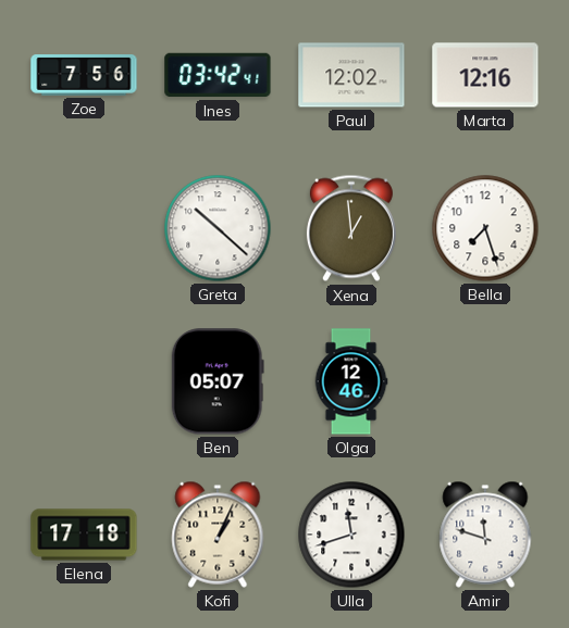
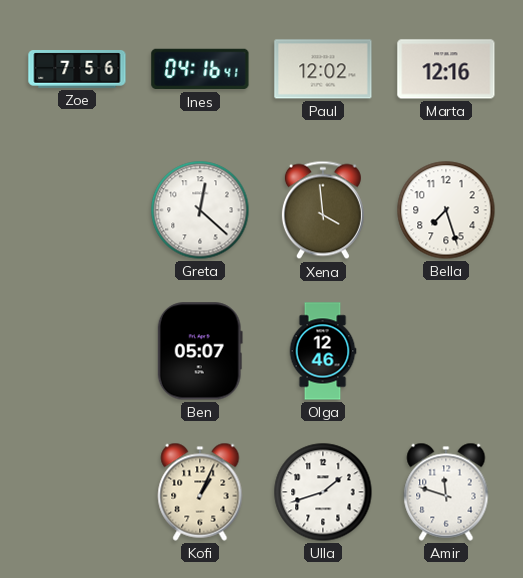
Ines: 03:42 -> 04:16
Greta: 10:22 -> 12:22
Xena: 12:59 -> 3:59
Elena: 17:18 -> none
Ulla: 11:42 -> 1:42
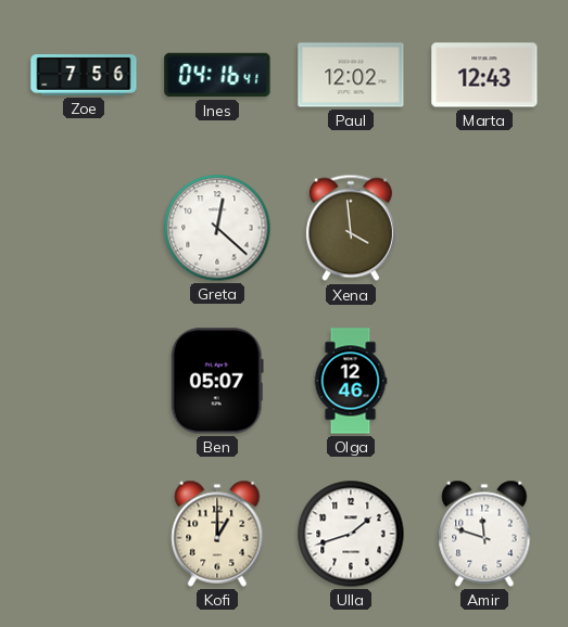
Marta: 12:16 -> 12:43
Bella: 7:27 -> none
Kofi: 1:04 -> 1:00
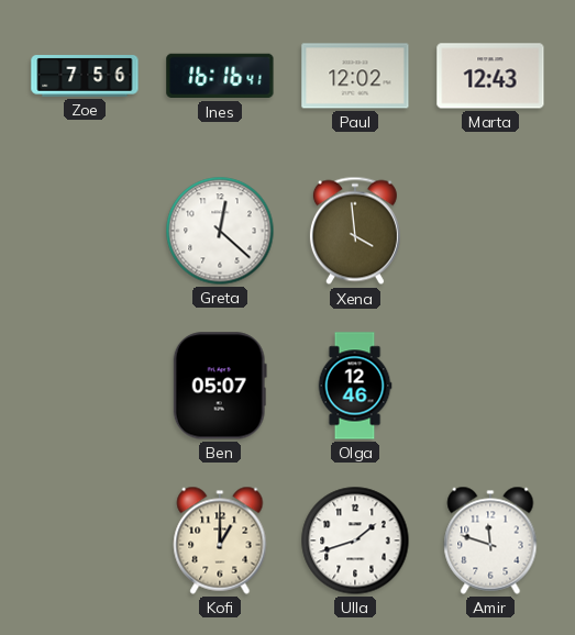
Ines: 04:16 -> 16:16
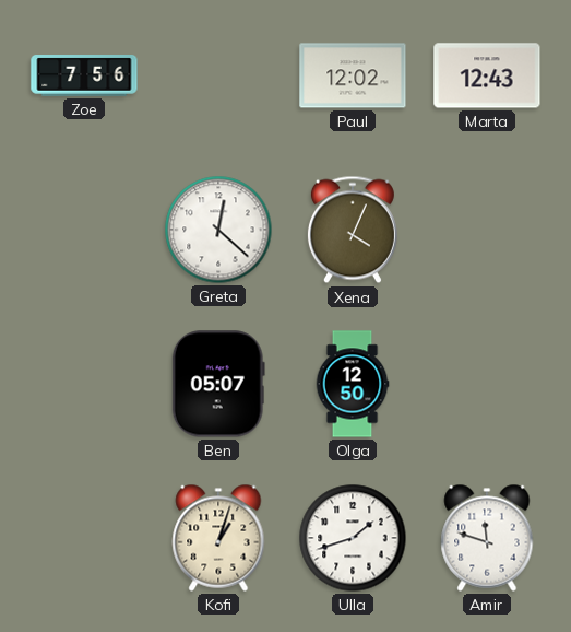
Ines: 16:16 -> none
Xena: 3:59 -> 4:04
Olga: 12:46 -> 12:50
Kofi: 1:00 -> 1:03
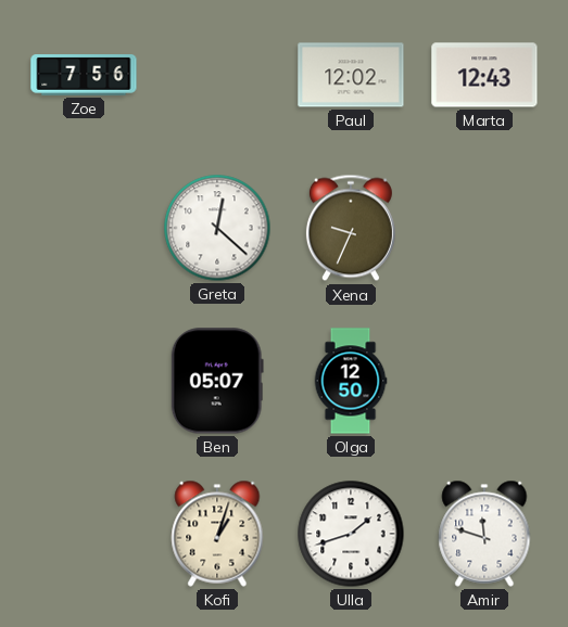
Xena: 4:04 -> 9:34
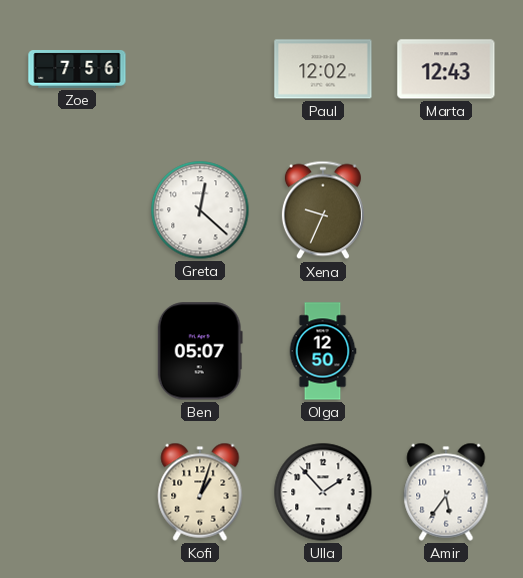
Ulla: 1:42 -> 1:53
Amir: 11:48 -> 5:36
